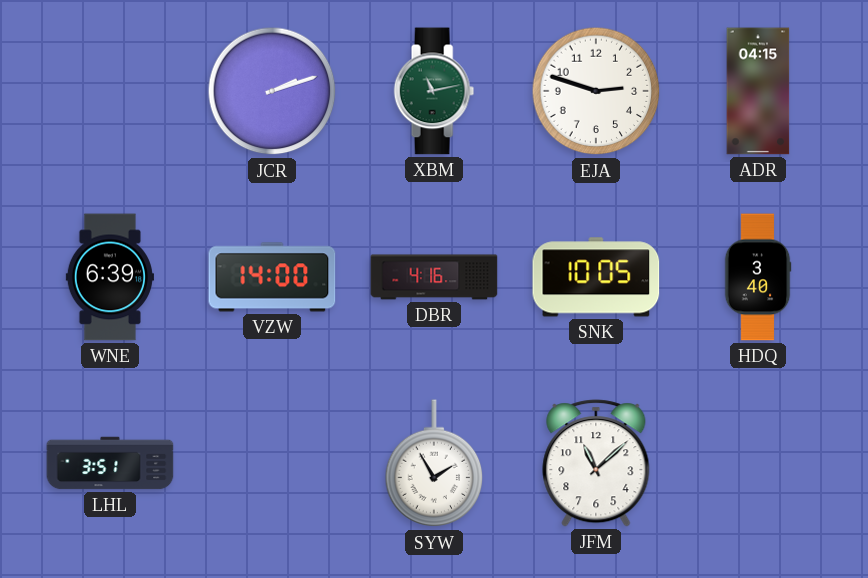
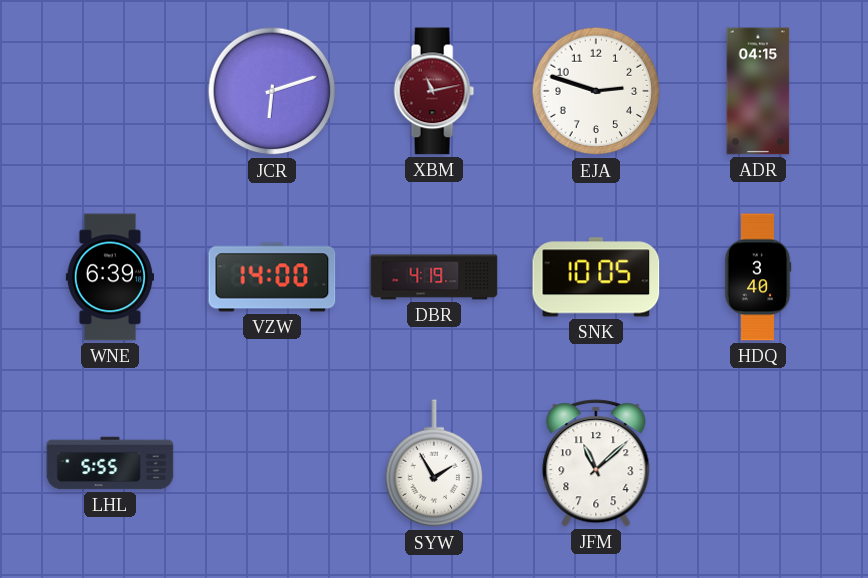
JCR: 2:12 -> 6:12
XBM dial: green -> burgundy
DBR: 4:16 -> 4:19
LHL: 3:51 -> 5:55
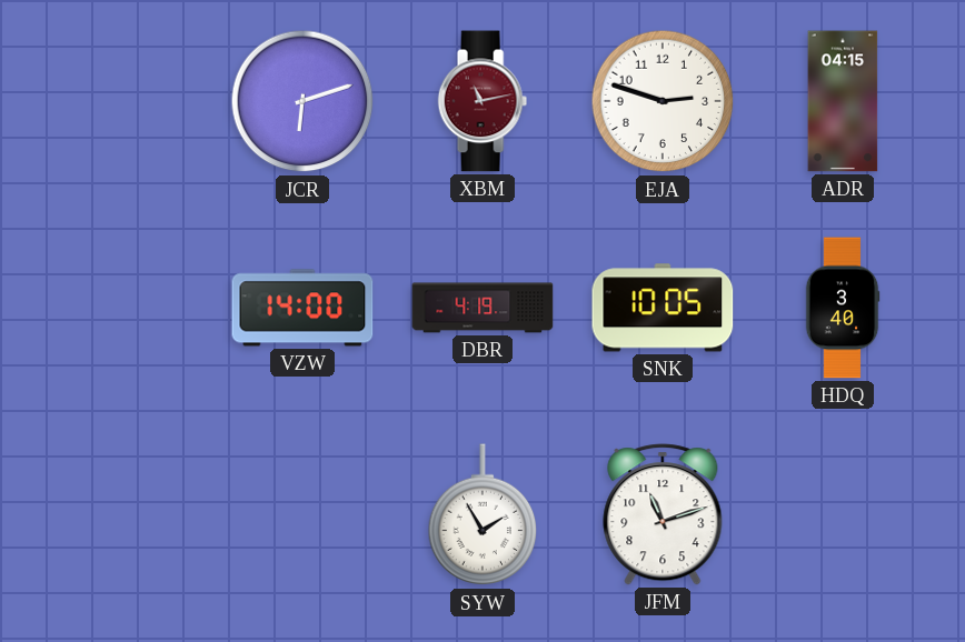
WNE: 6:39 -> none
LHL: 5:55 -> none
JFM: 11:08 -> 11:12
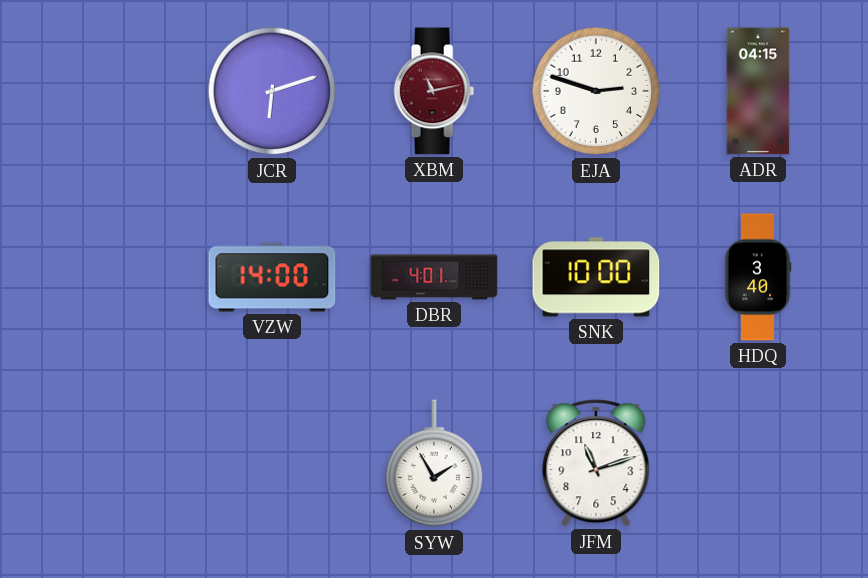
DBR: 4:19 -> 4:01
SNK: 10:05 -> 10:00
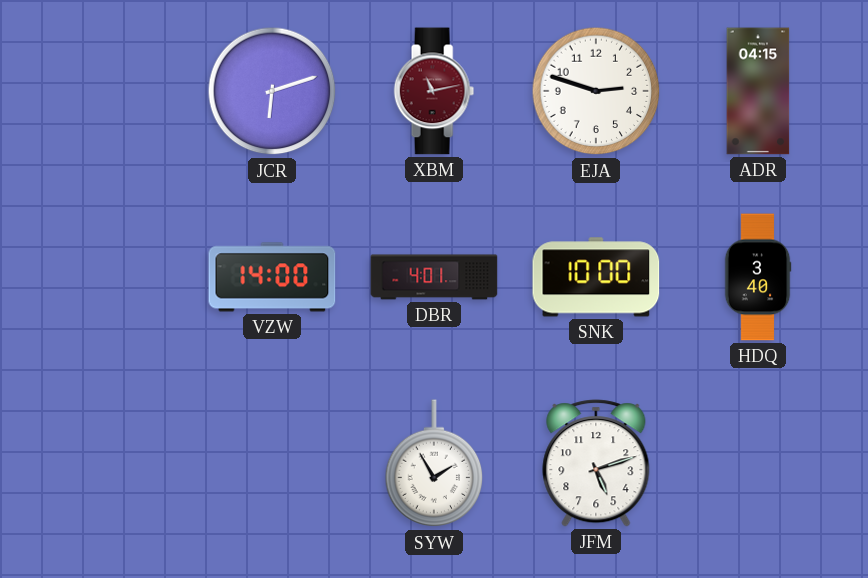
JFM: 11:12 -> 5:12
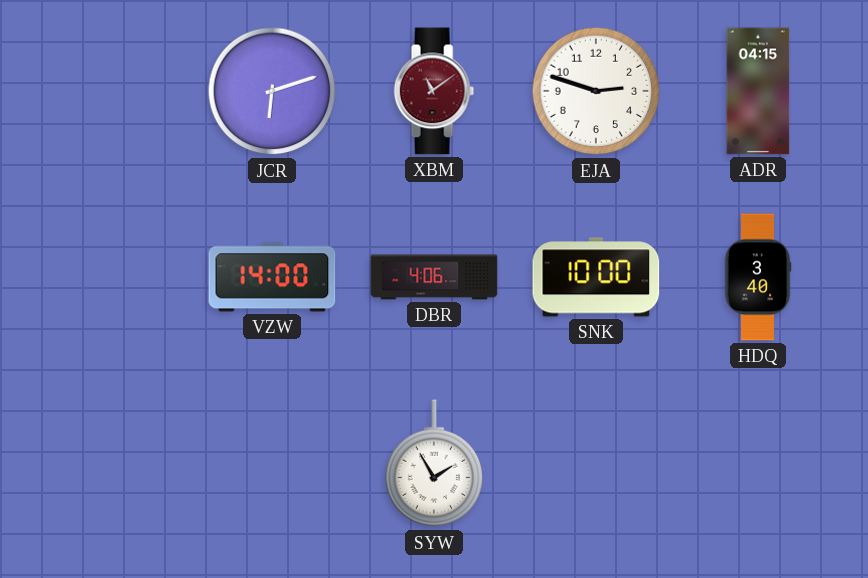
XBM: 11:13 -> 11:09
DBR: 4:01 -> 4:06
JFM: 5:12 -> none
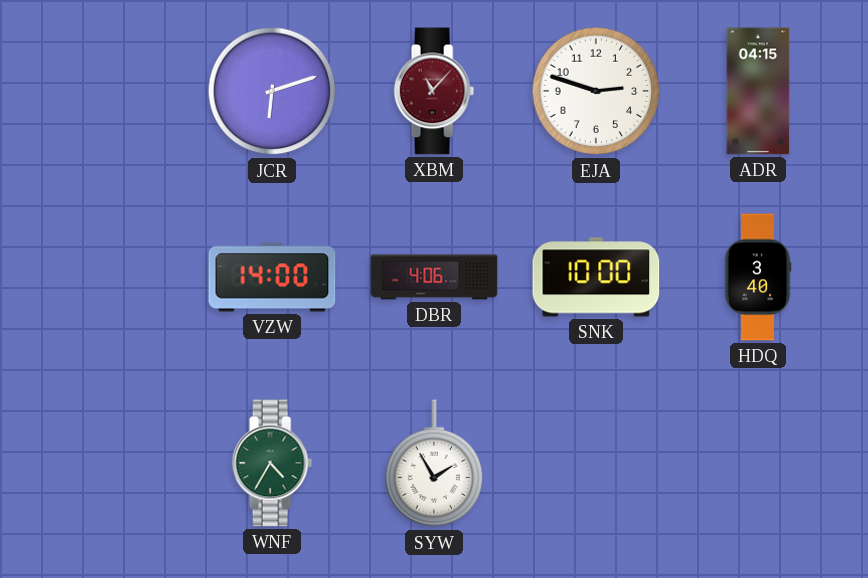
XBM: 11:09 -> 11:07
WNF: none -> 4:35
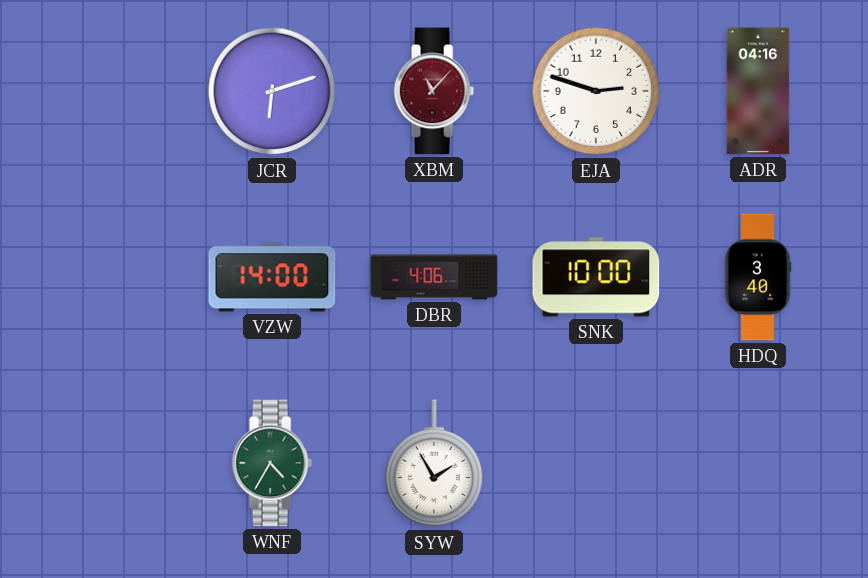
ADR: 04:15 -> 04:16
